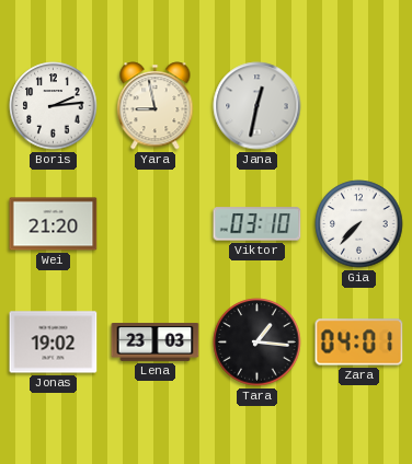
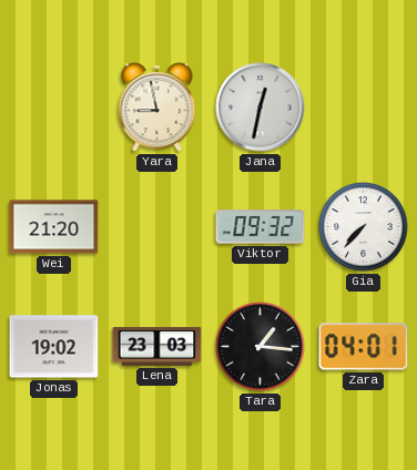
Boris: 2:14 -> none
Viktor: 03:10 -> 09:32
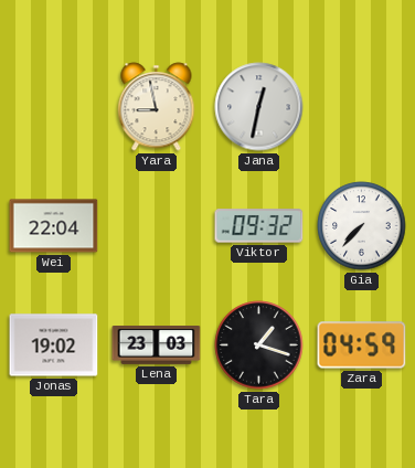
Wei: 21:20 -> 22:04
Tara: 1:16 -> 1:18
Zara: 04:01 -> 04:59
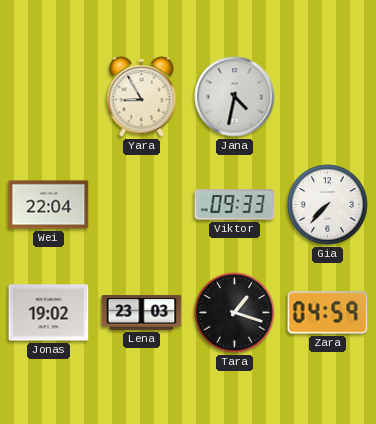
Yara: 8:58 -> 8:55
Jana: 12:32 -> 4:32
Viktor: 09:32 -> 09:33
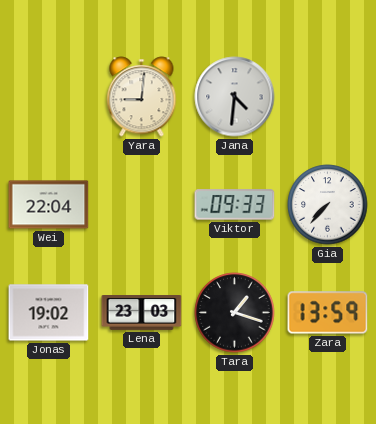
Yara: 8:55 -> 9:01
Jana: 4:32 -> 4:31
Zara: 04:59 -> 13:59
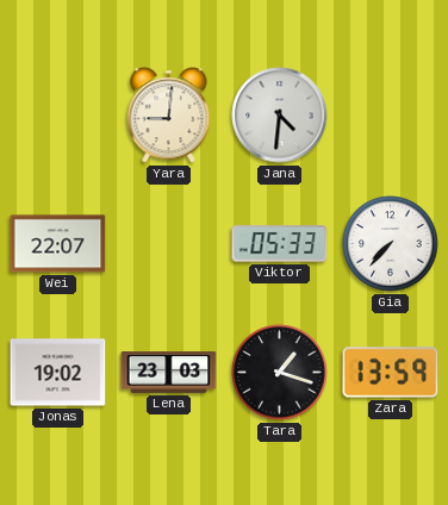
Wei: 22:04 -> 22:07
Viktor: 09:33 -> 05:33
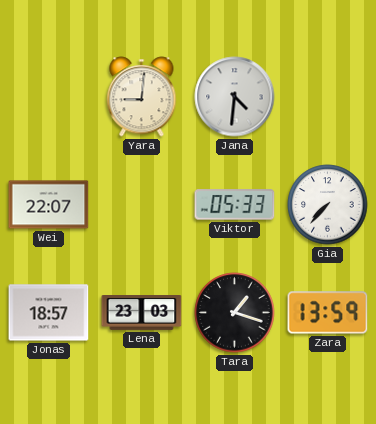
Jonas: 19:02 -> 18:57
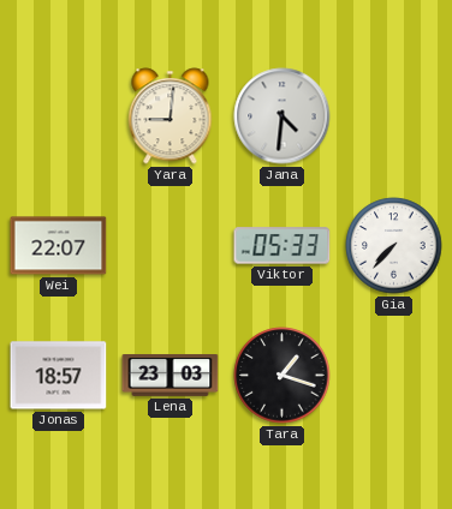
Zara: 13:59 -> none
